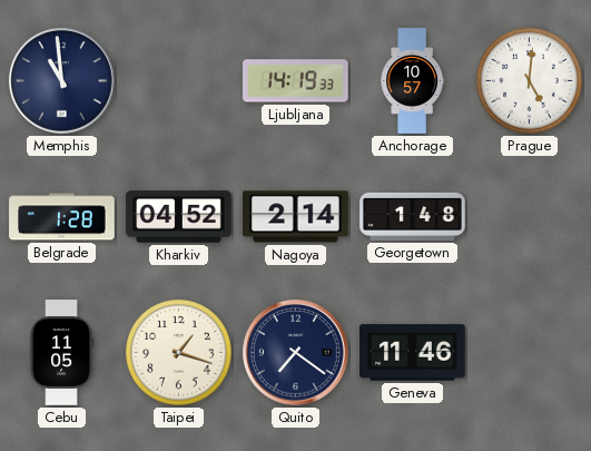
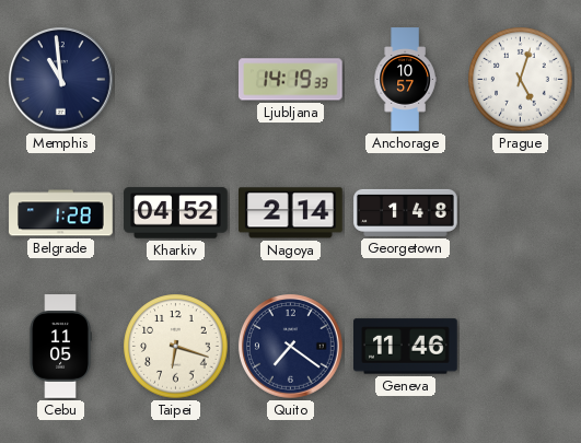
Prague: 5:01 -> 5:03
Taipei: 1:18 -> 6:18
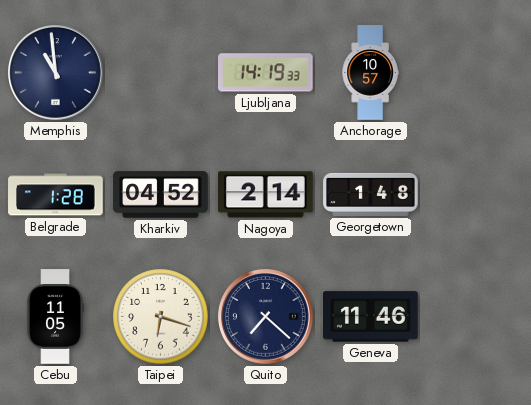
Prague: 5:03 -> none
Quito: 7:21 -> 7:22
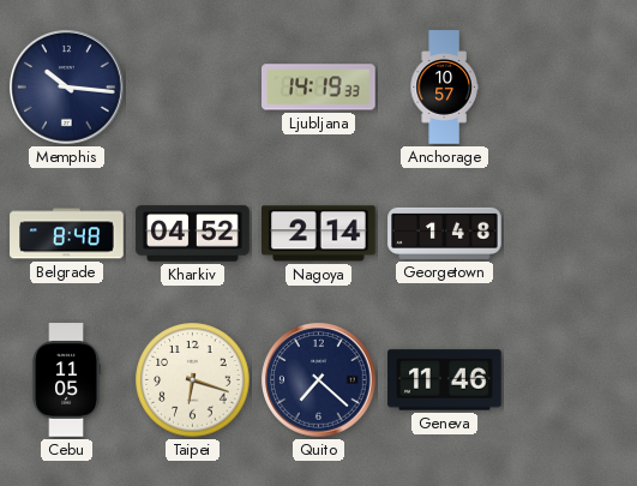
Memphis: 10:59 -> 10:16
Belgrade: 1:28 -> 8:48
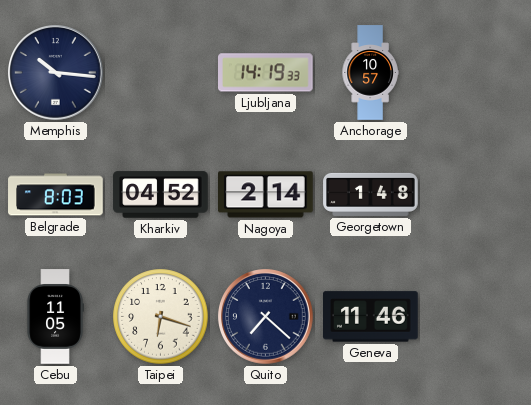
Belgrade: 8:48 -> 8:03
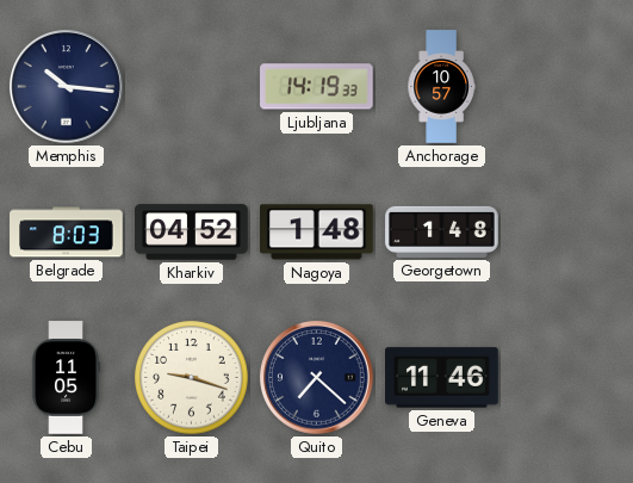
Nagoya: 2:14 -> 1:48
Taipei: 6:18 -> 9:18
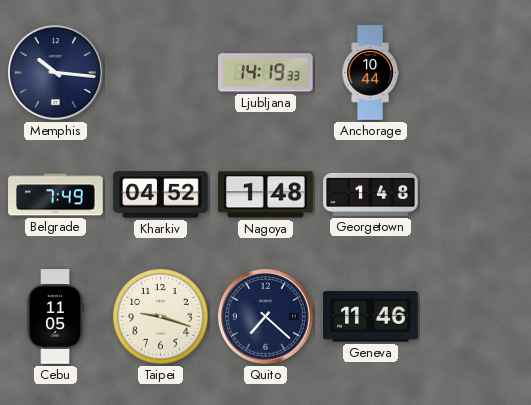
Anchorage: 10:57 -> 10:44
Belgrade: 8:03 -> 7:49
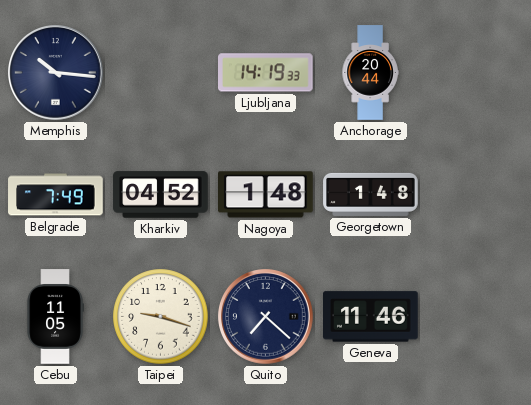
Anchorage: 10:44 -> 20:44
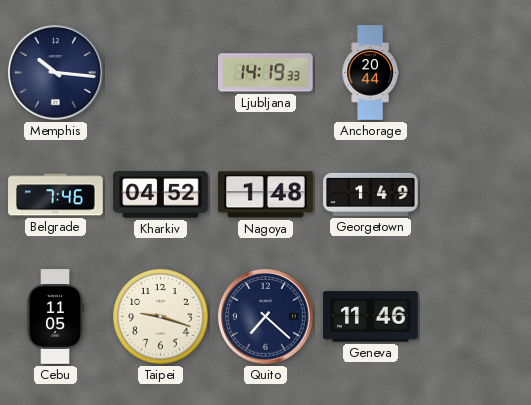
Belgrade: 7:49 -> 7:46
Georgetown: 1:48 -> 1:49
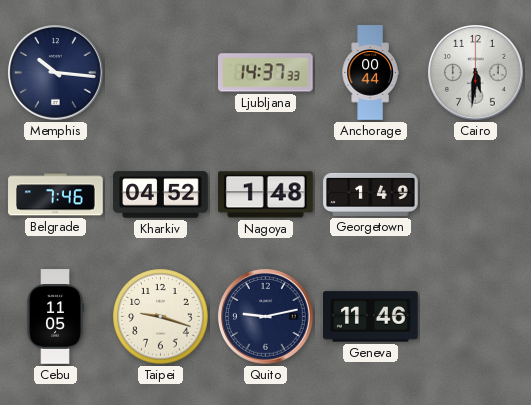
Ljubljana: 14:19 -> 14:37
Anchorage: 20:44 -> 00:44
Cairo: none -> 5:31
Quito: 7:22 -> 9:13
